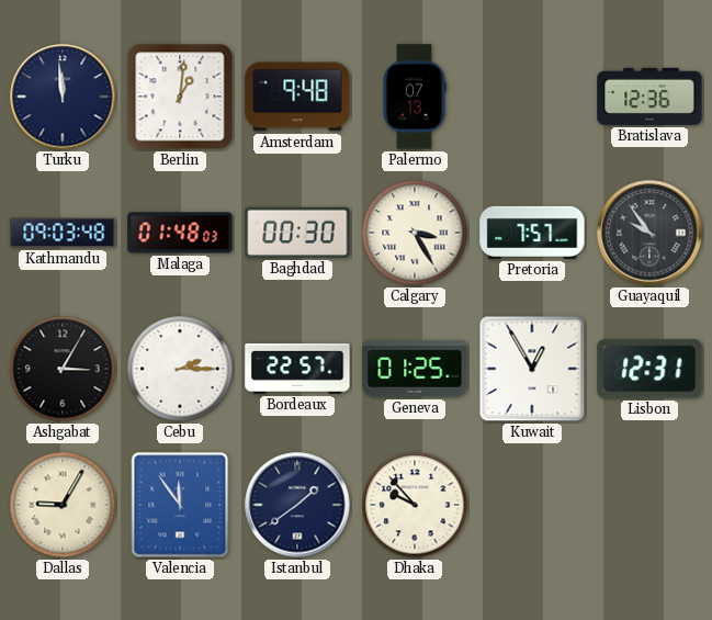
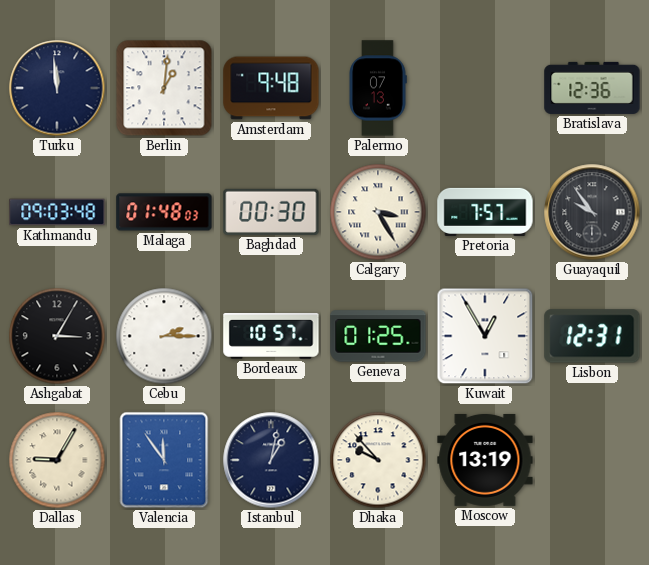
Bordeaux: 22:57 -> 10:57
Istanbul: 1:39 -> 1:02
Moscow: none -> 13:19
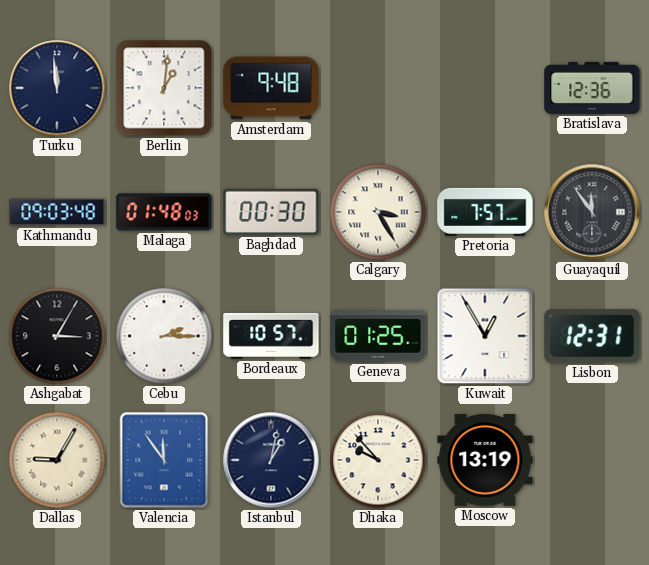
Palermo: 07:13 -> none
Guayaquil: 9:54 -> 11:54
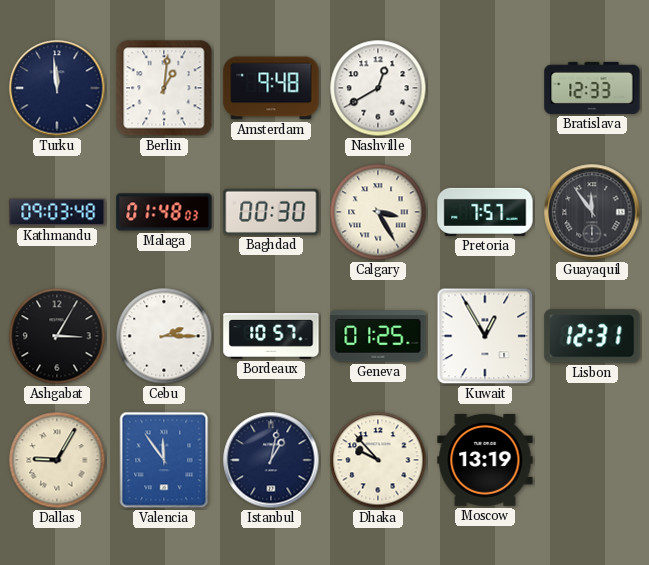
Nashville: none -> 12:40
Bratislava: 12:36 -> 12:33
